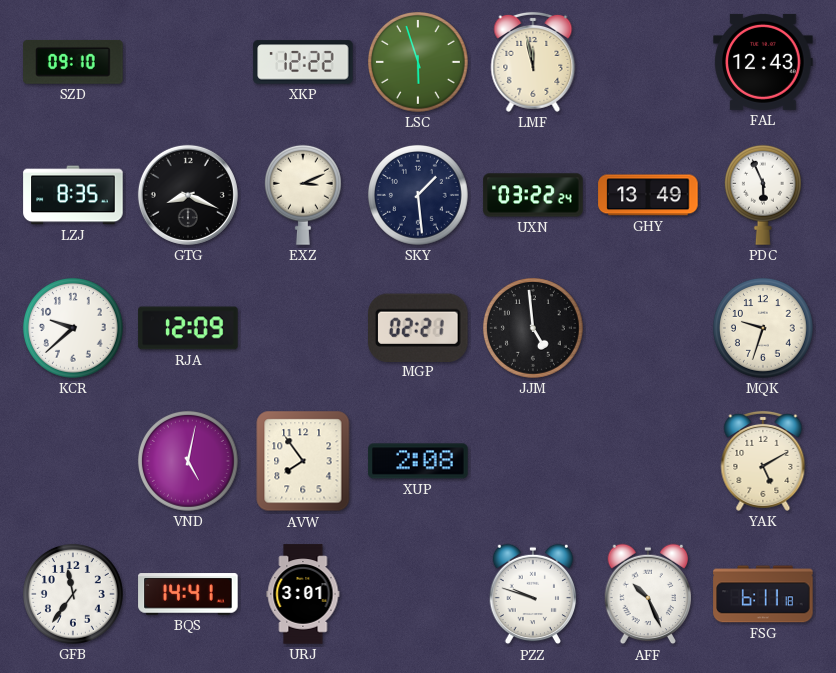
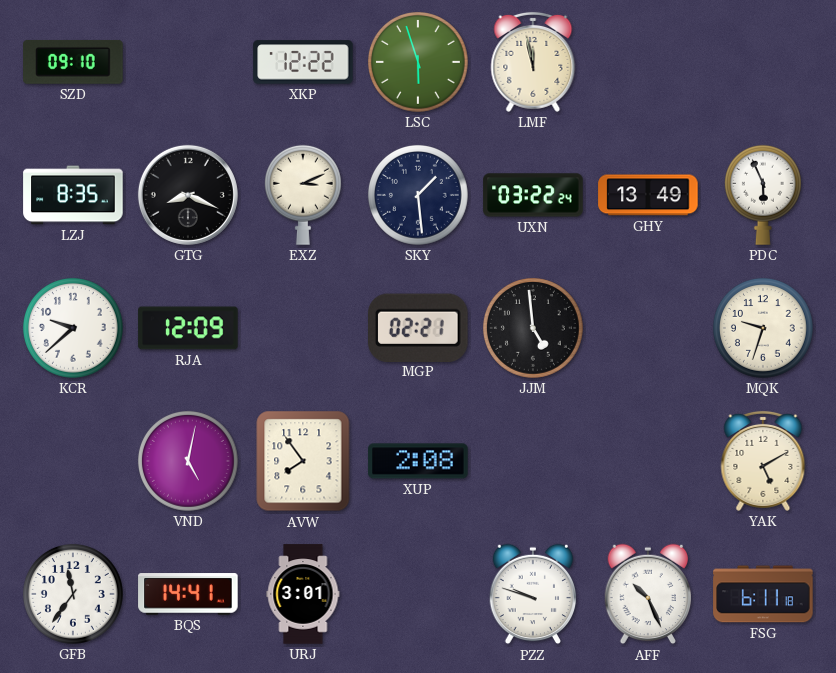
FAL: 12:43 -> none
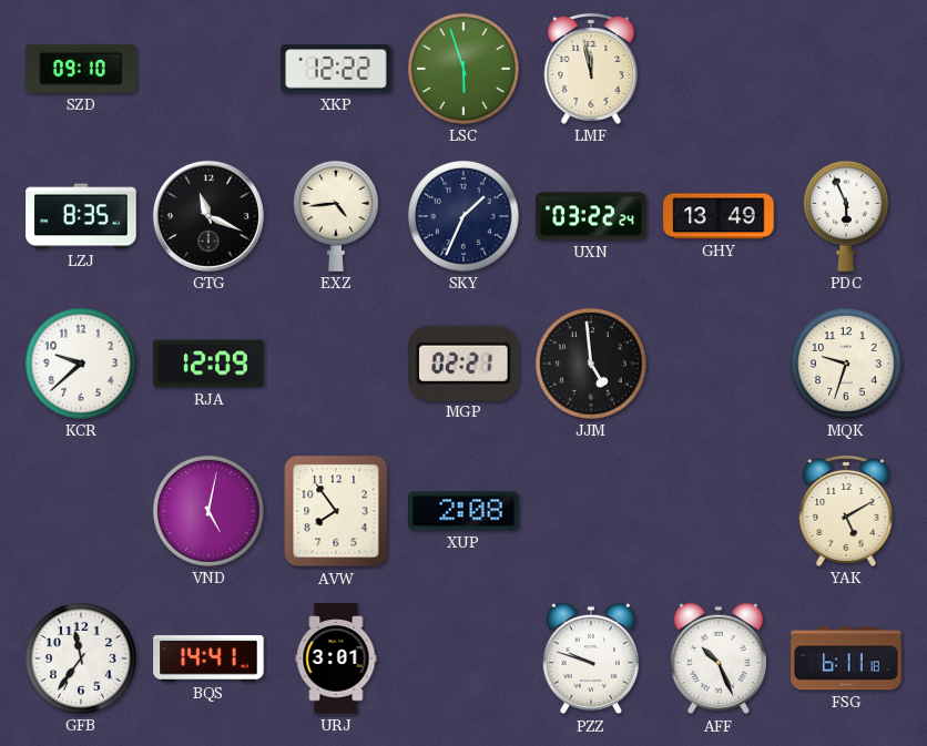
GTG: 8:19 -> 11:19
EXZ: 3:11 -> 4:44
SKY: 1:29 -> 1:34
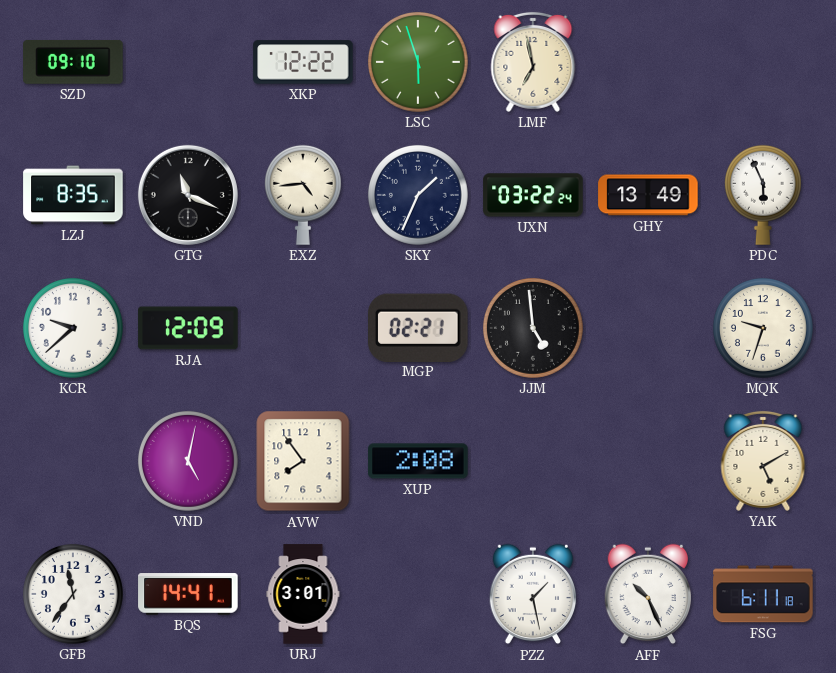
LMF: 11:58 -> 6:58
PZZ: 9:48 -> 1:28
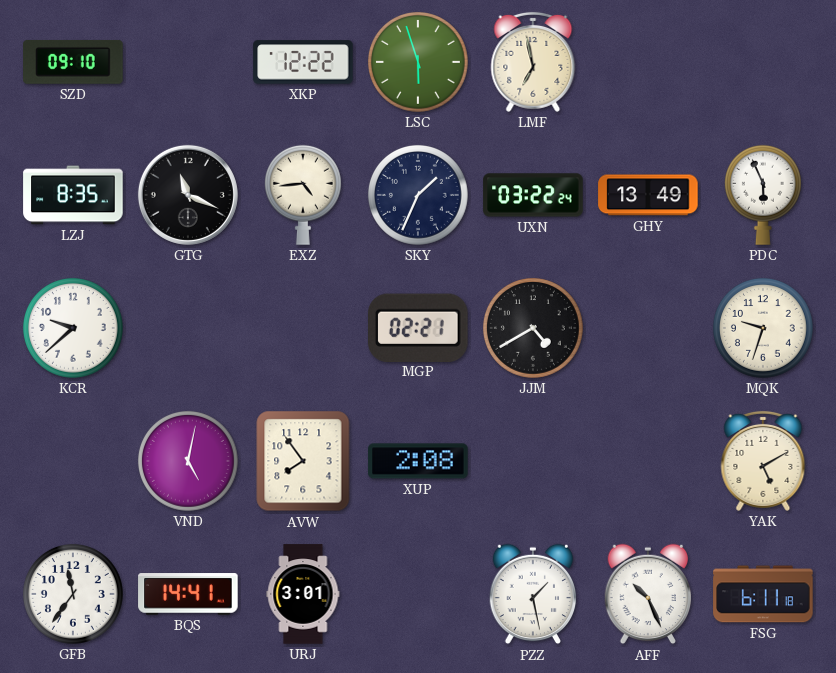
RJA: 12:09 -> none
JJM: 4:59 -> 4:40
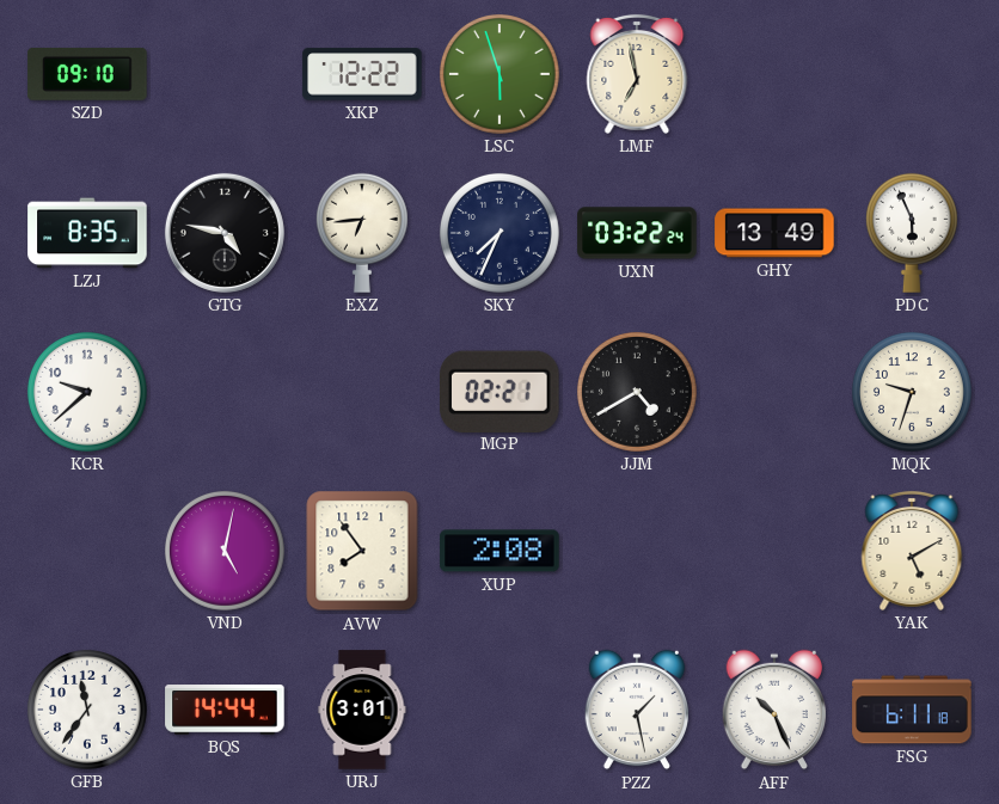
GTG: 11:19 -> 4:47
EXZ: 4:44 -> 6:44
SKY: 1:34 -> 7:34
BQS: 14:41 -> 14:44
